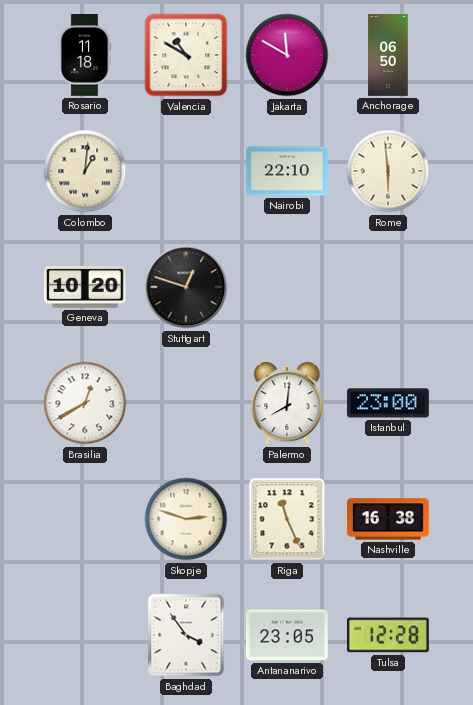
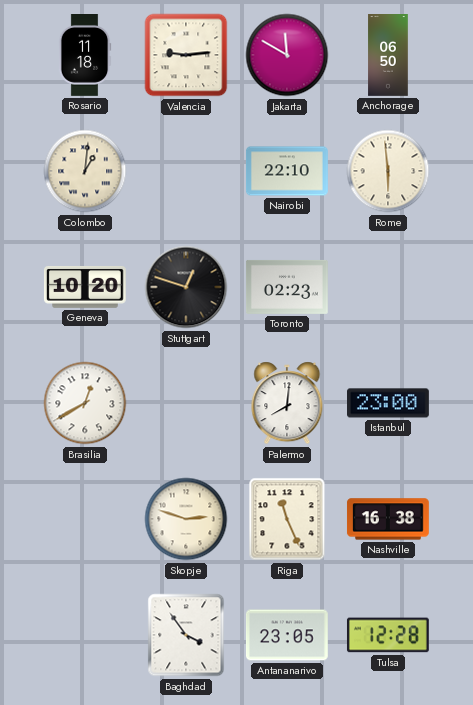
Valencia: 10:50 -> 9:14
Toronto: none -> 02:23
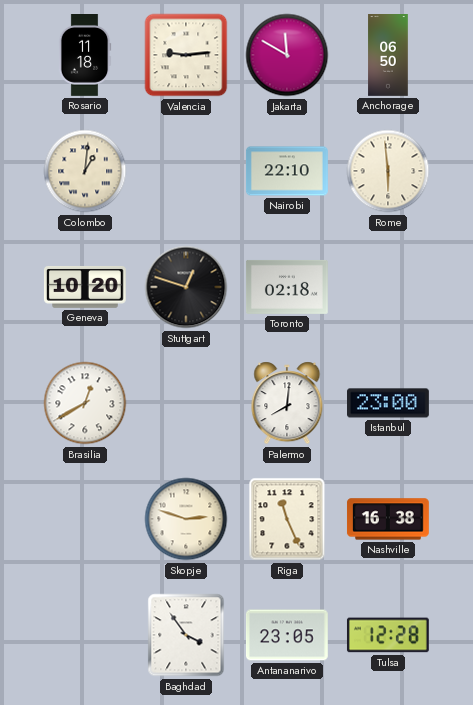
Toronto: 02:23 -> 02:18
